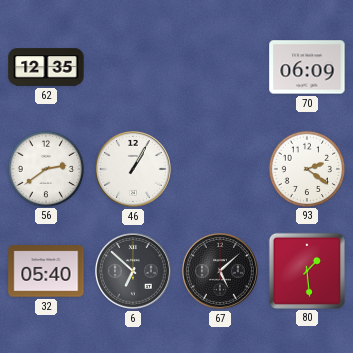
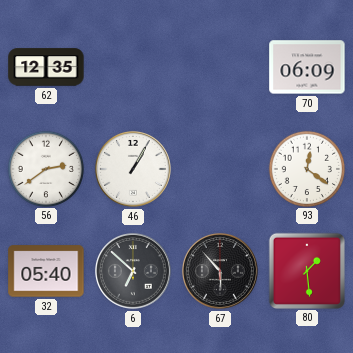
93: 2:21 -> 12:21
67: 5:08 -> 5:53
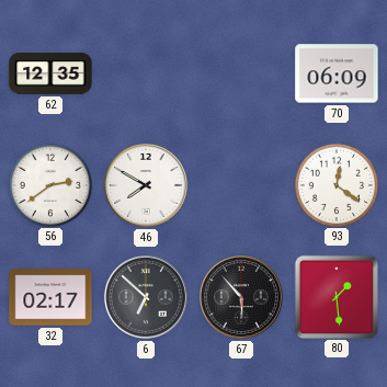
46: 1:05 -> 7:50
32: 05:40 -> 02:17
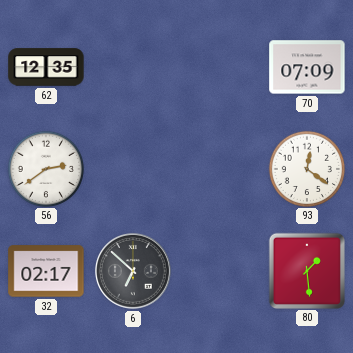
70: 06:09 -> 07:09
46: 7:50 -> none
67: 5:53 -> none
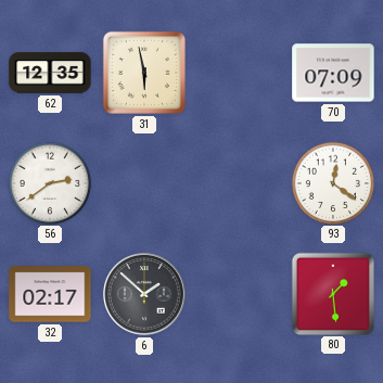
31: none -> 5:58
6: 6:52 -> 1:52
